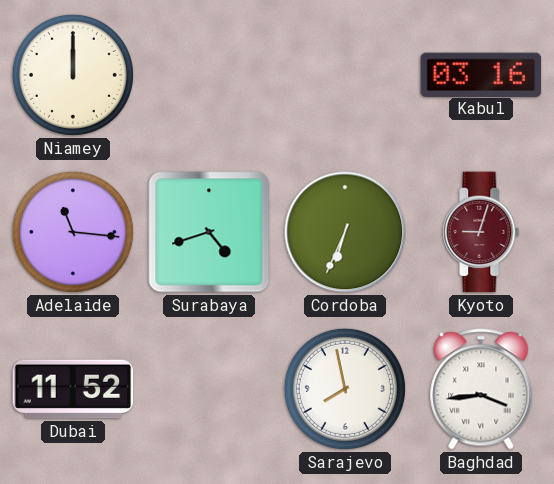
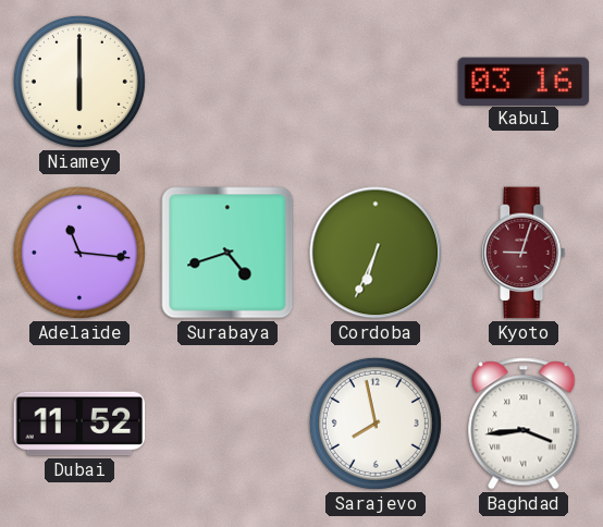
Niamey: 12:00 -> 6:00
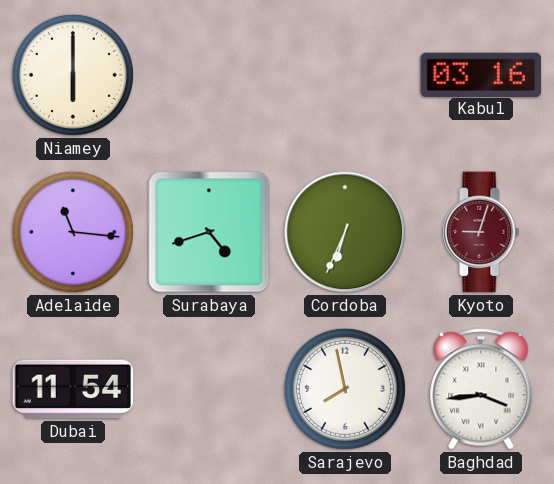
Dubai: 11:52 -> 11:54
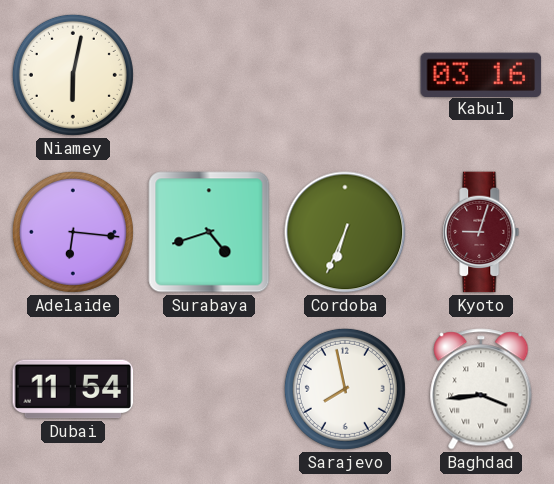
Niamey: 6:00 -> 6:02
Adelaide: 11:16 -> 6:16
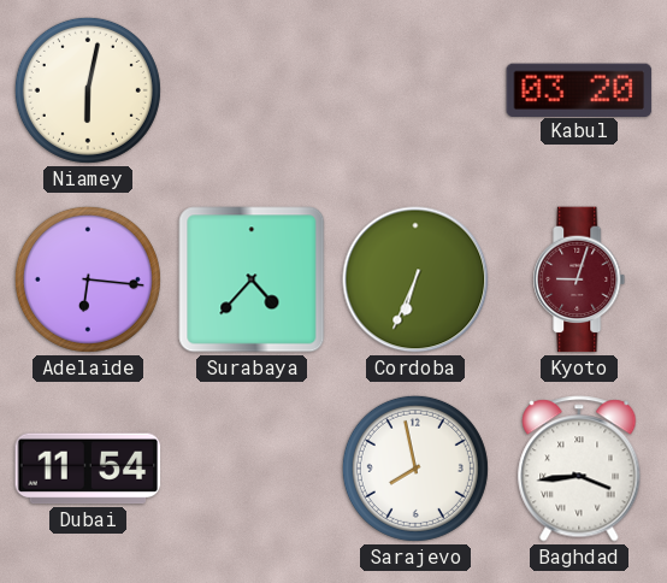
Kabul: 03:16 -> 03:20
Surabaya: 4:42 -> 4:37
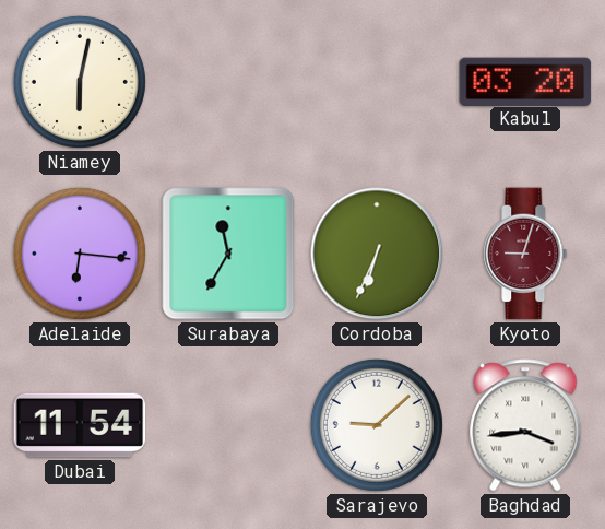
Surabaya: 4:37 -> 11:35
Sarajevo: 7:58 -> 9:08
